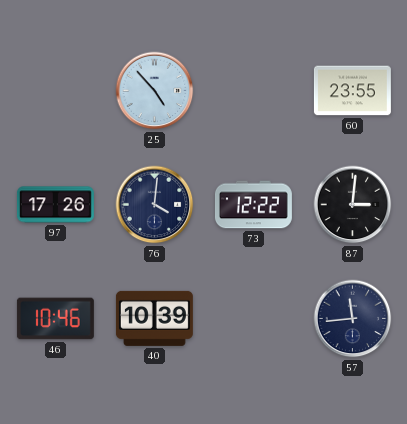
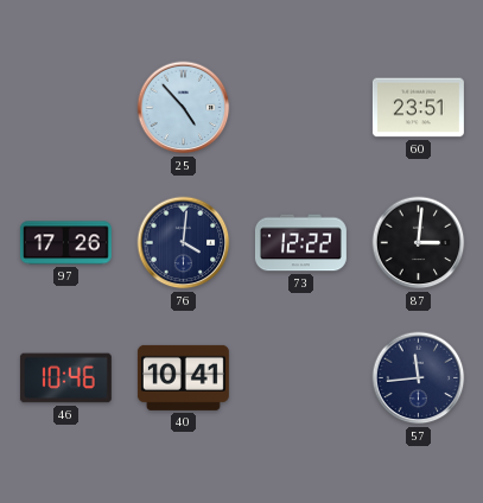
60: 23:55 -> 23:51
40: 10:39 -> 10:41
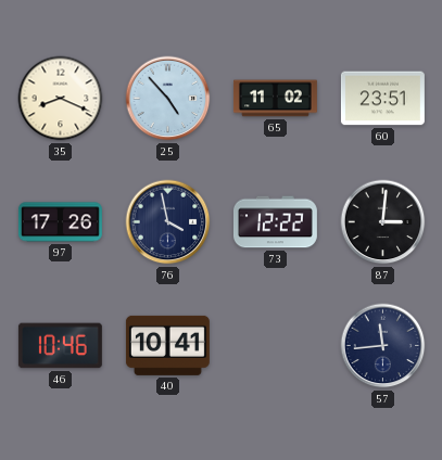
35: none -> 8:19
65: none -> 11:02
76: 4:01 -> 3:58
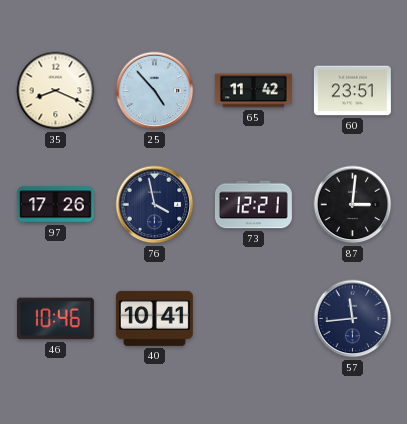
65: 11:02 -> 11:42
73: 12:22 -> 12:21
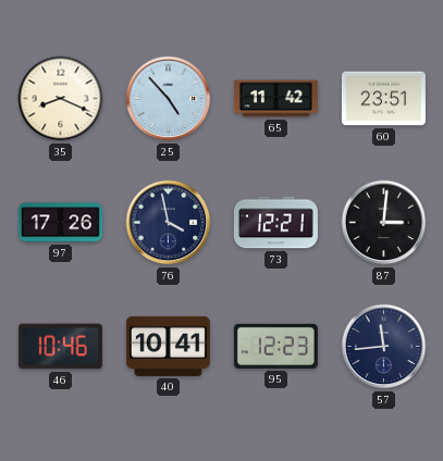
95: none -> 12:23
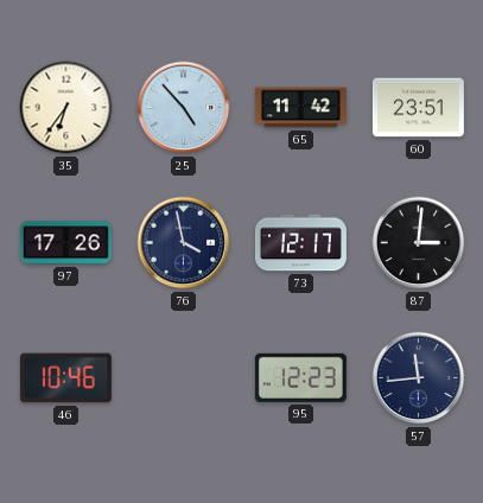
35: 8:19 -> 6:36
73: 12:21 -> 12:17
40: 10:41 -> none
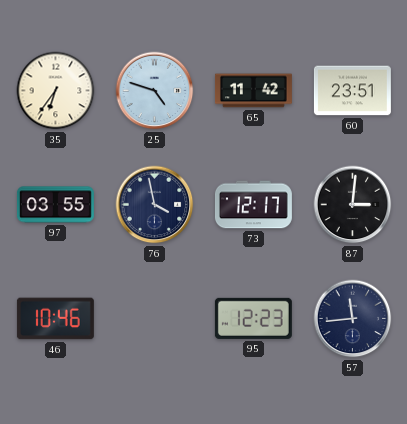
25: 4:53 -> 4:48
97: 17:26 -> 03:55
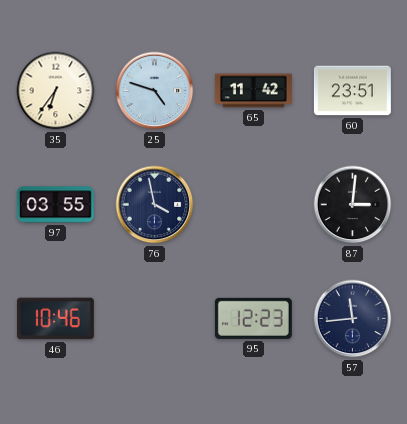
73: 12:17 -> none
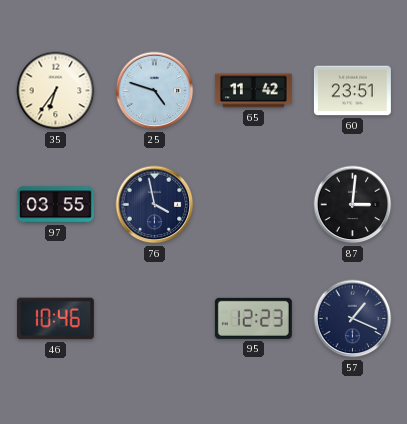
57: 11:44 -> 1:19
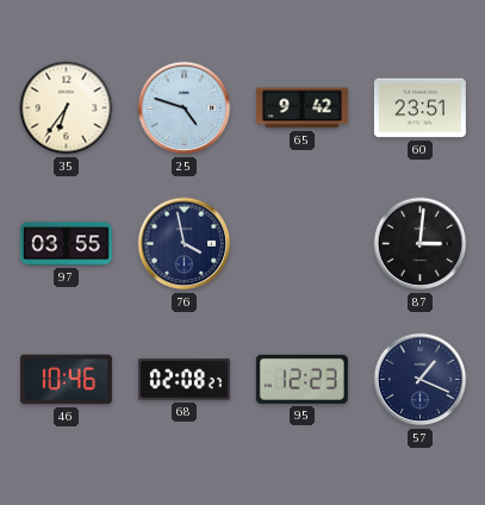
65: 11:42 -> 9:42
68: none -> 02:08
